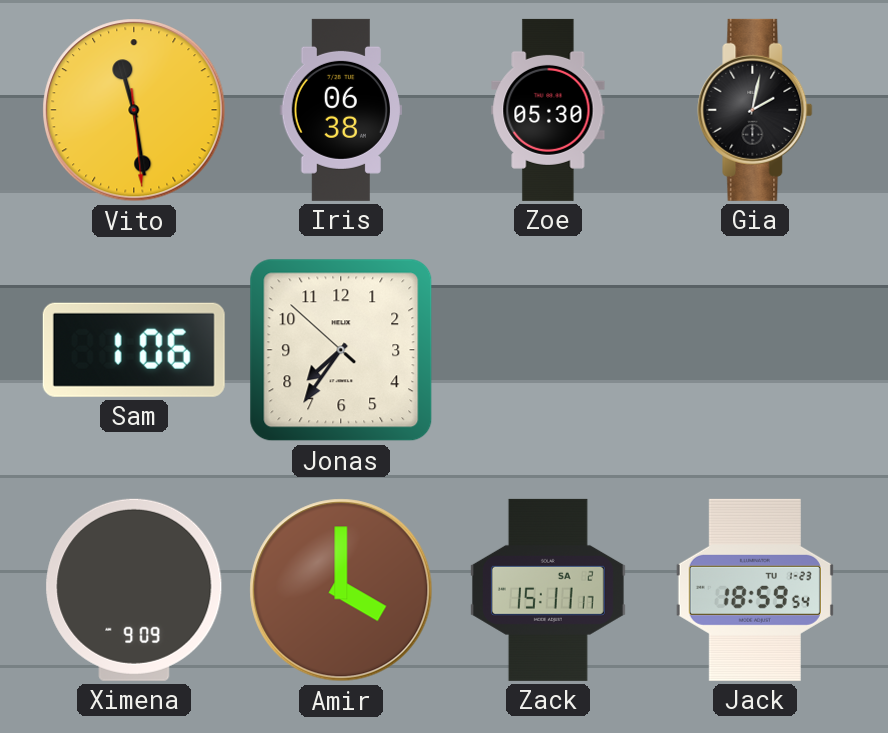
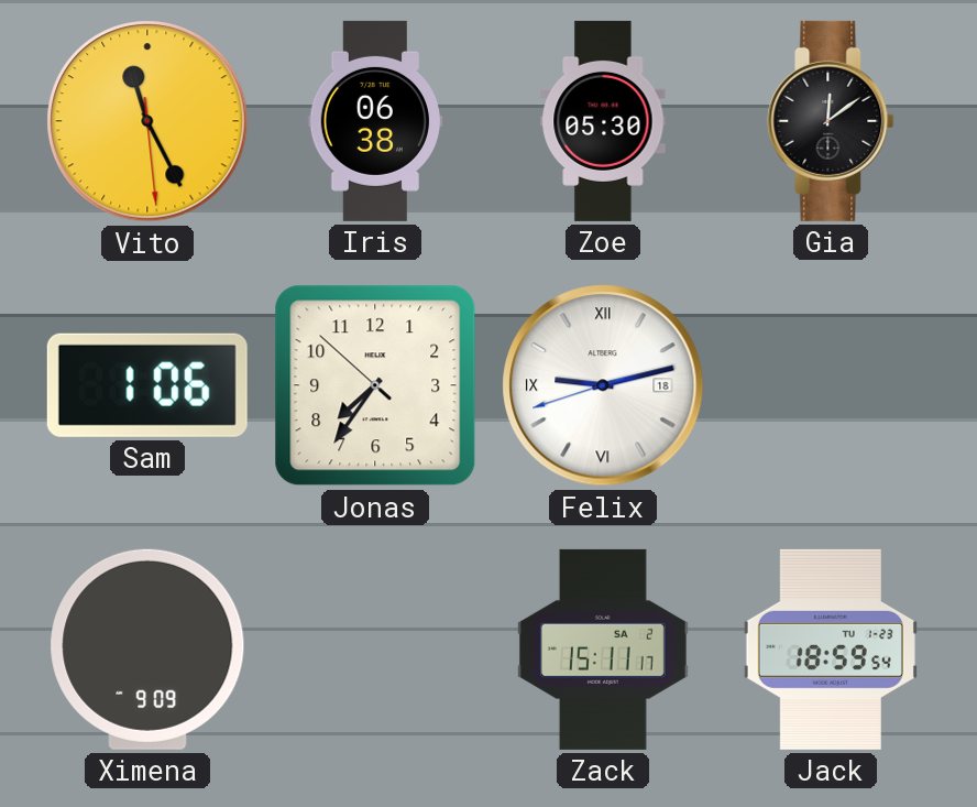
Vito: 11:28 -> 11:25
Gia: 2:02 -> 12:09
Felix: none -> 9:12
Amir: 4:00 -> none
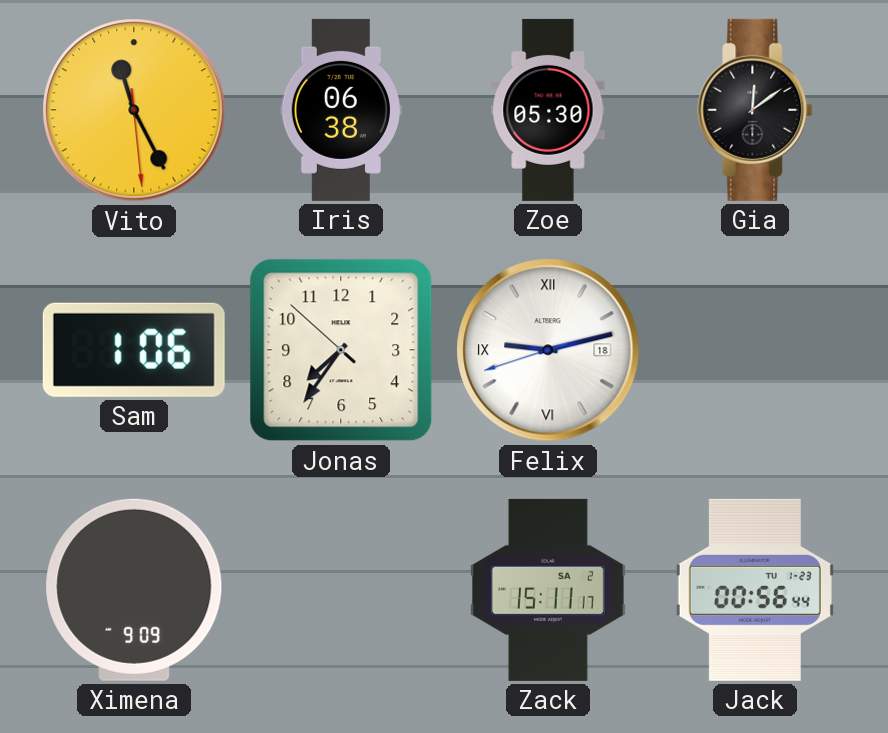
Jack: 18:59 -> 00:56
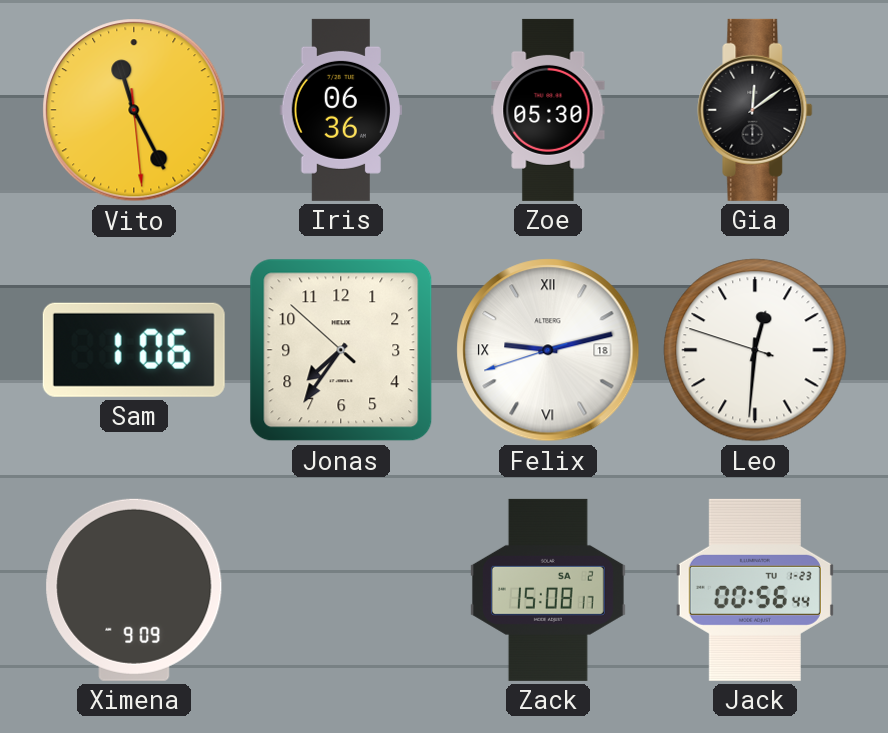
Iris: 06:38 -> 06:36
Leo: none -> 12:30
Zack: 15:11 -> 15:08
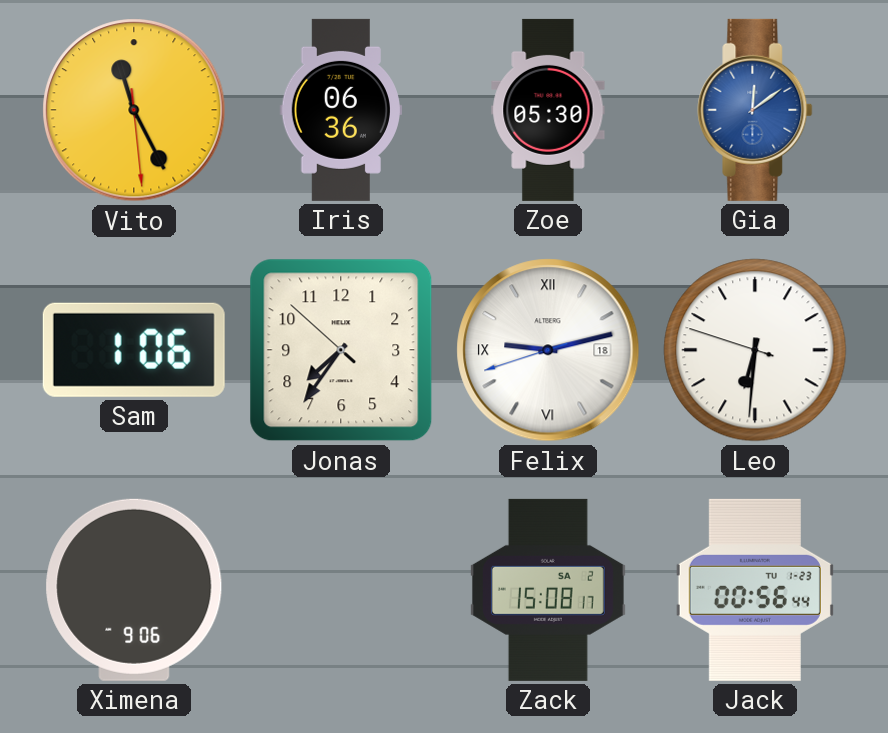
Gia dial: black -> blue
Leo: 12:30 -> 6:30
Ximena: 9:09 -> 9:06
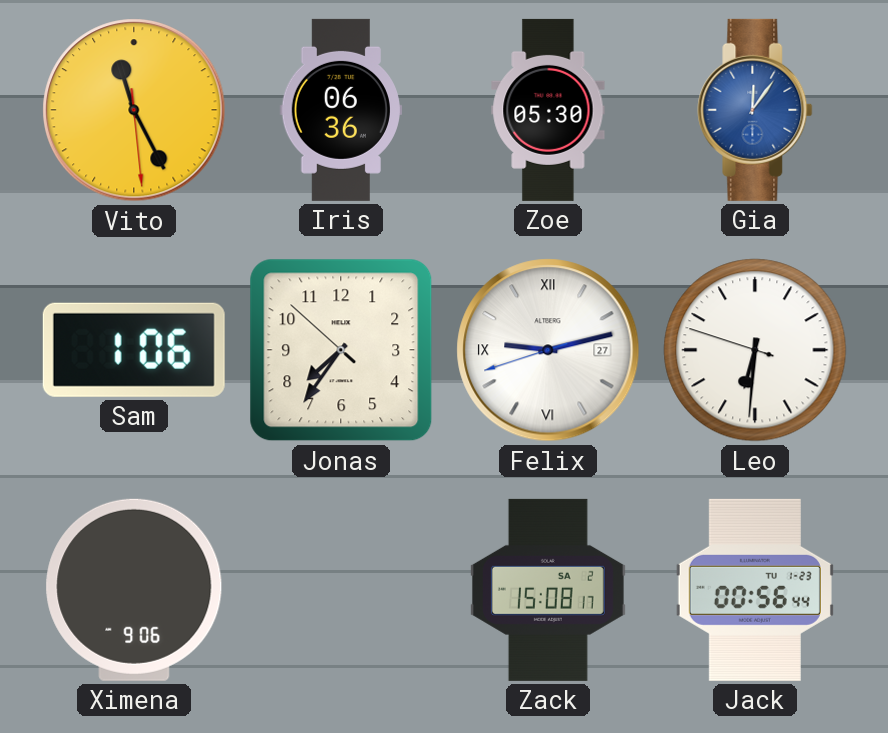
Gia: 12:09 -> 12:06
Felix date: 18 -> 27
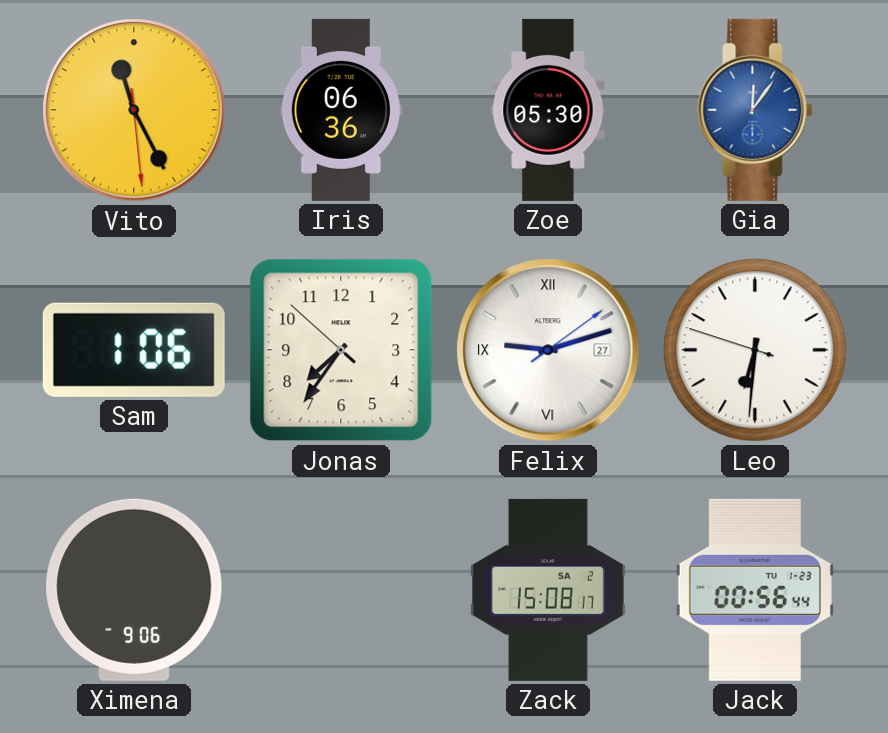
Felix: 9:12:42 -> 9:12:09
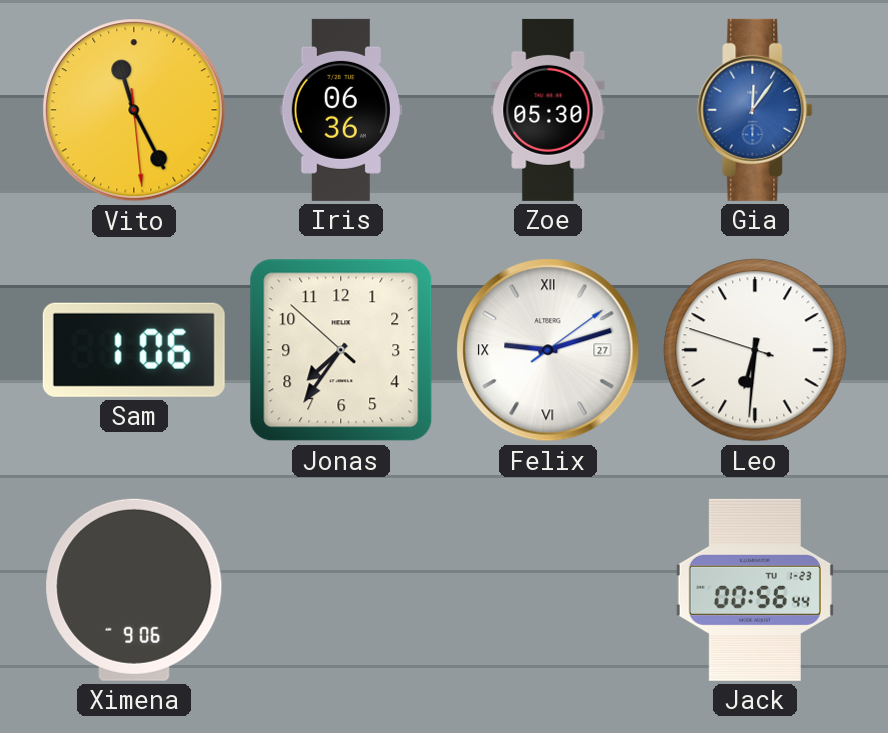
Zack: 15:08 -> none
